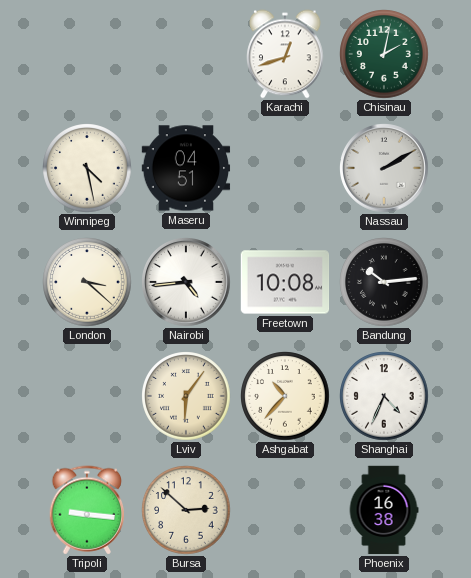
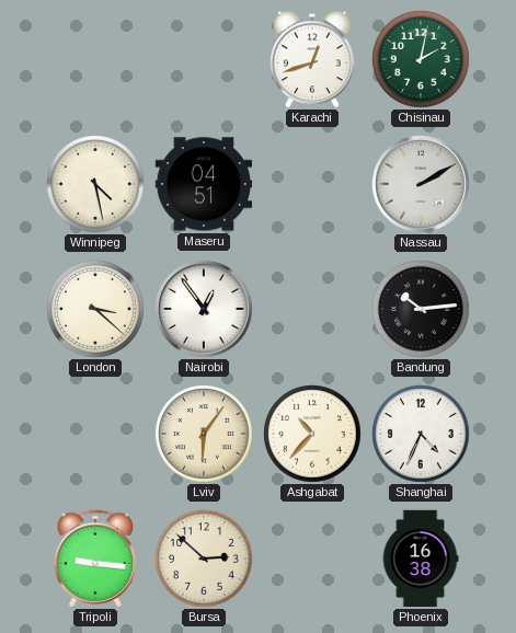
Nairobi: 4:44 -> 12:54
Freetown: 10:08 -> none
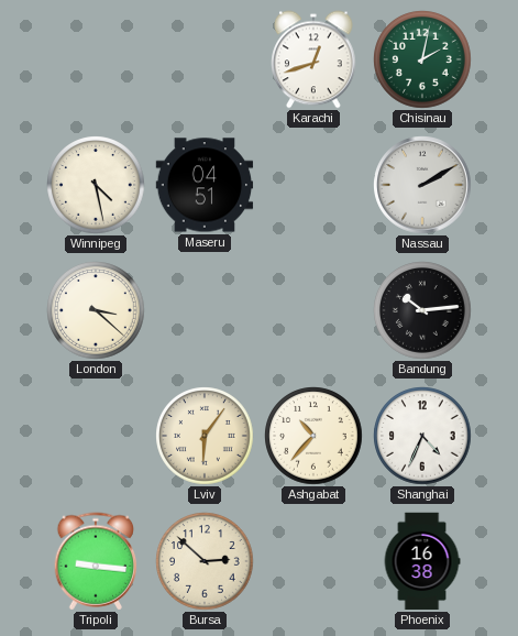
Nairobi: 12:54 -> none
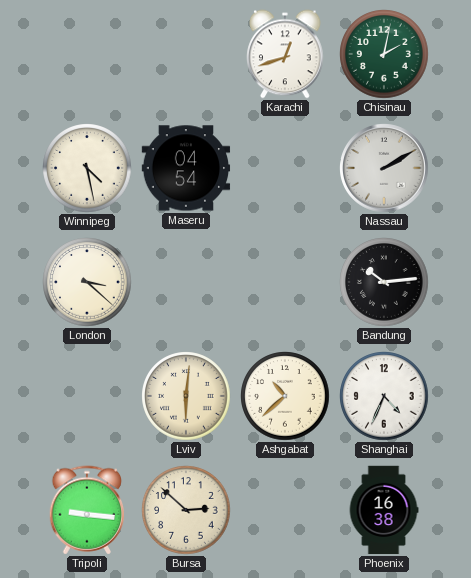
Maseru: 04:51 -> 04:54
Lviv: 6:06 -> 6:01
Ashgabat: 10:37 -> 10:38
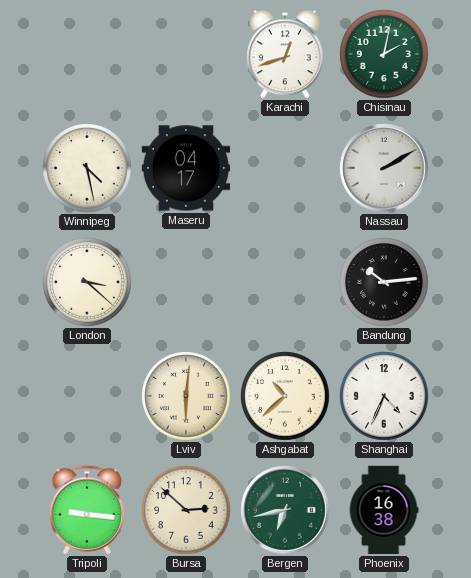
Maseru: 04:54 -> 04:17
Bergen: none -> 6:43
